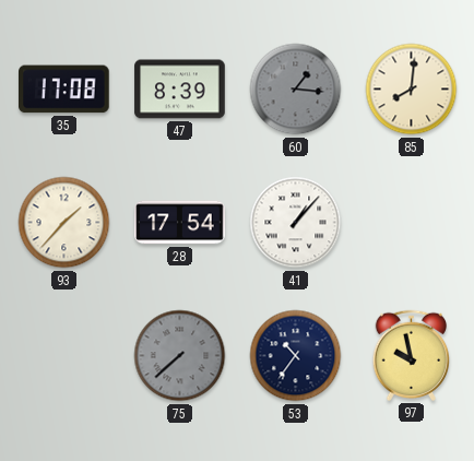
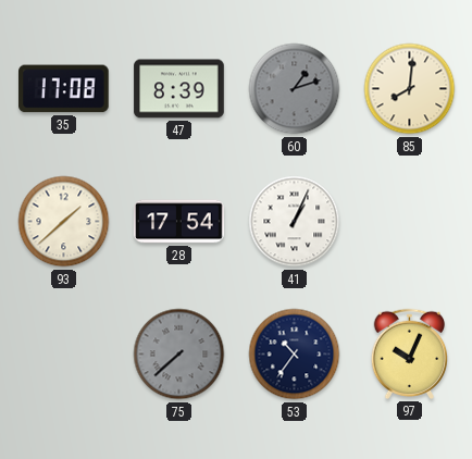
60: 1:16 -> 1:12
93: 1:37 -> 1:38
41: 1:07 -> 1:04
97: 9:58 -> 10:04
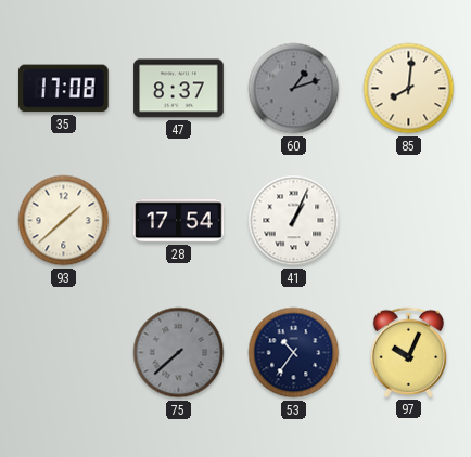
47: 8:39 -> 8:37
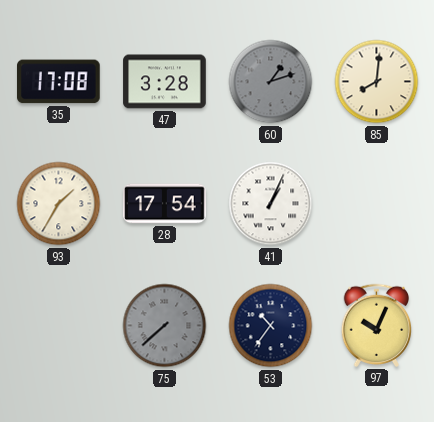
47: 8:37 -> 3:28
93: 1:38 -> 1:35
